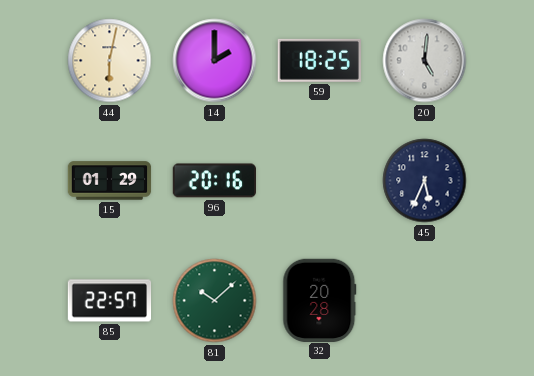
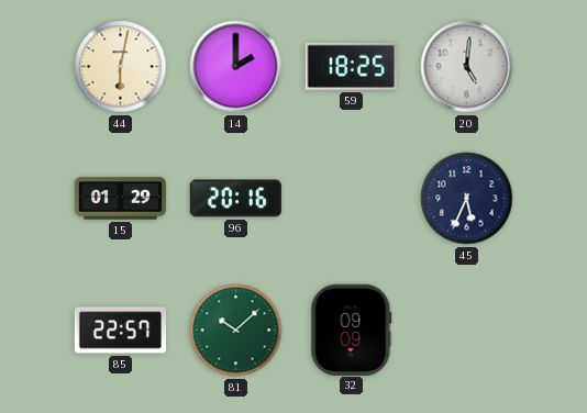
32: 20:28 -> 09:09
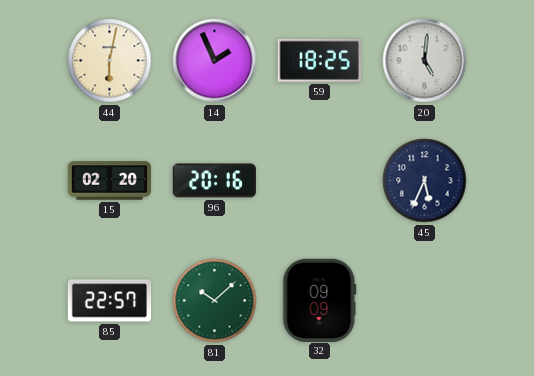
14: 2:00 -> 1:56
15: 01:29 -> 02:20
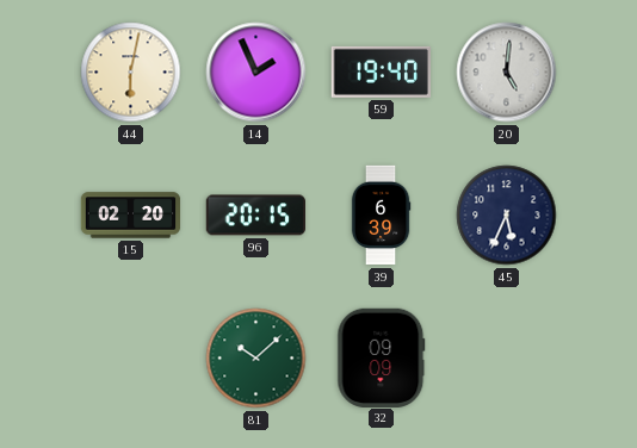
59: 18:25 -> 19:40
96: 20:16 -> 20:15
39: none -> 6:39
85: 22:57 -> none
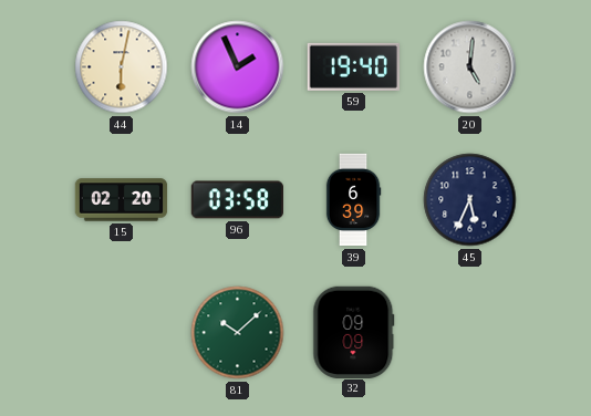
96: 20:15 -> 03:58
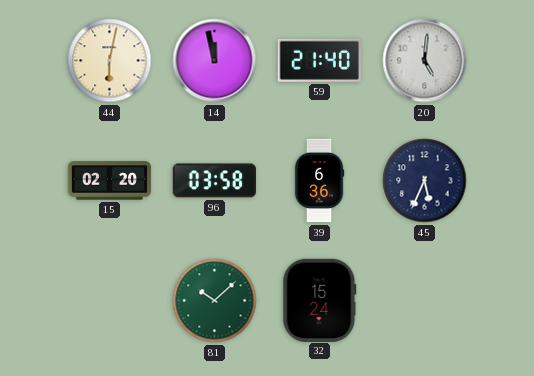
14: 1:56 -> 11:58
59: 19:40 -> 21:40
39: 6:39 -> 6:36
32: 09:09 -> 15:24
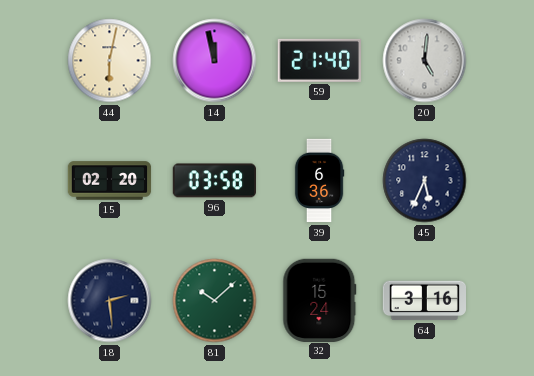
18: none -> 2:29
64: none -> 3:16
